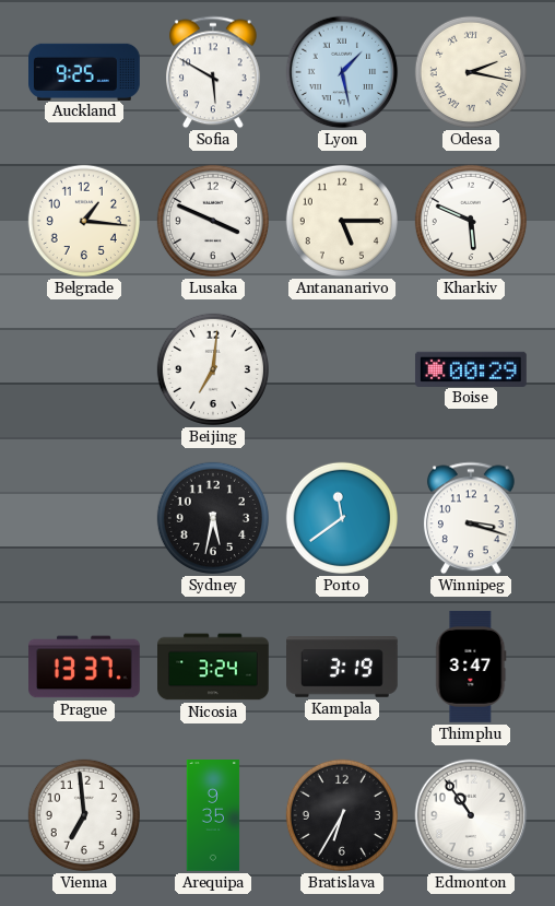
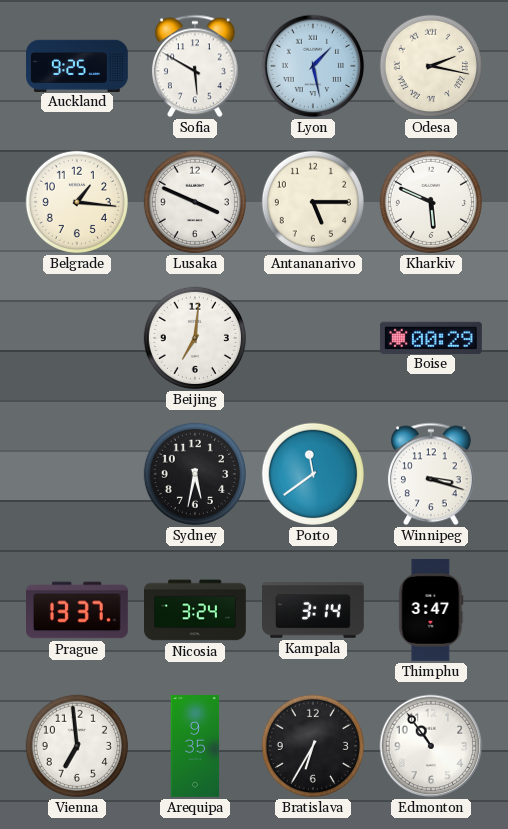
Kampala: 3:19 -> 3:14
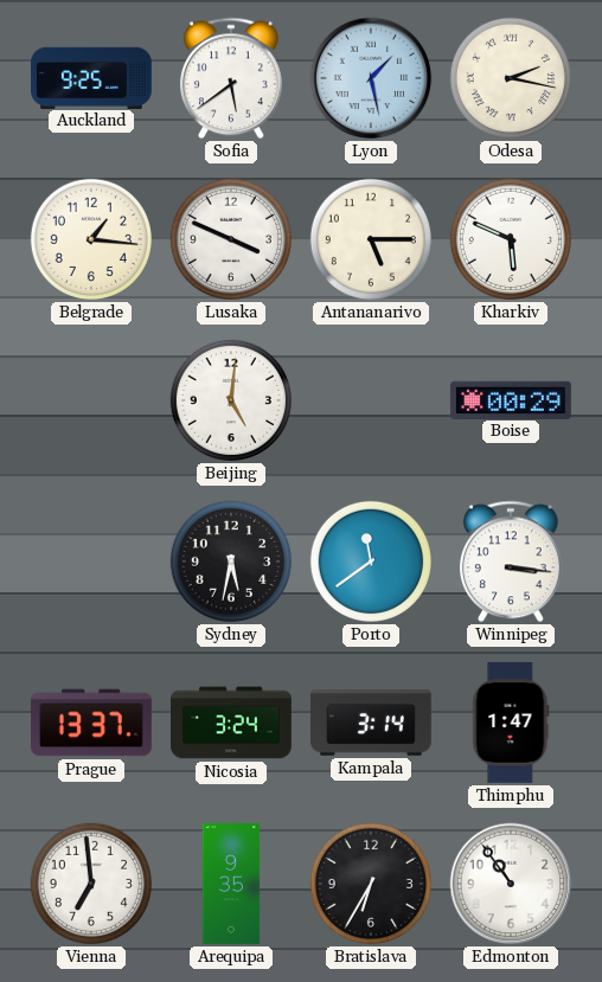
Sofia: 5:50 -> 5:39
Beijing: 7:01 -> 5:01
Winnipeg: 3:18 -> 3:16
Thimphu: 3:47 -> 1:47
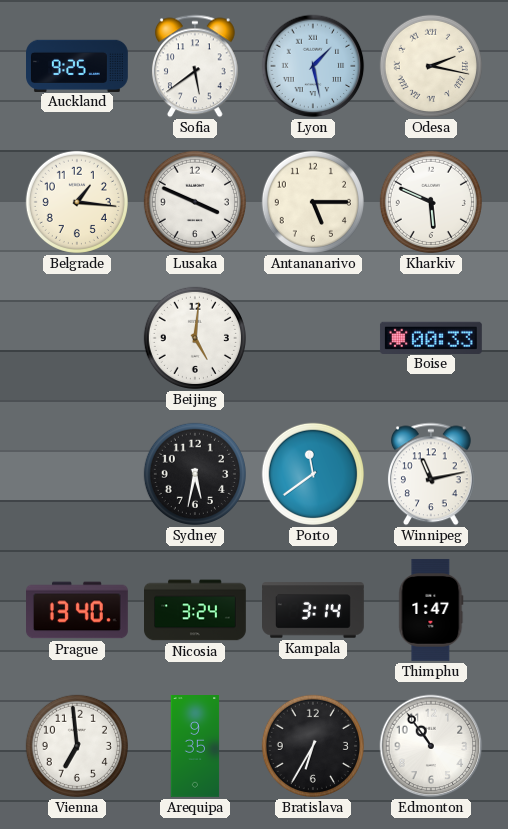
Boise: 00:29 -> 00:33
Winnipeg: 3:16 -> 11:13
Prague: 13:37 -> 13:40
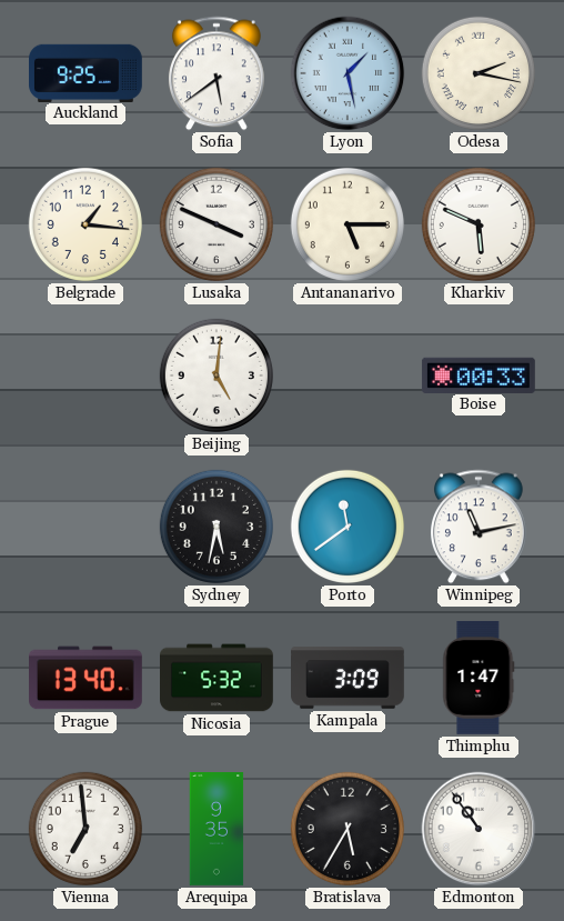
Nicosia: 3:24 -> 5:32
Kampala: 3:14 -> 3:09
Bratislava: 6:35 -> 5:35
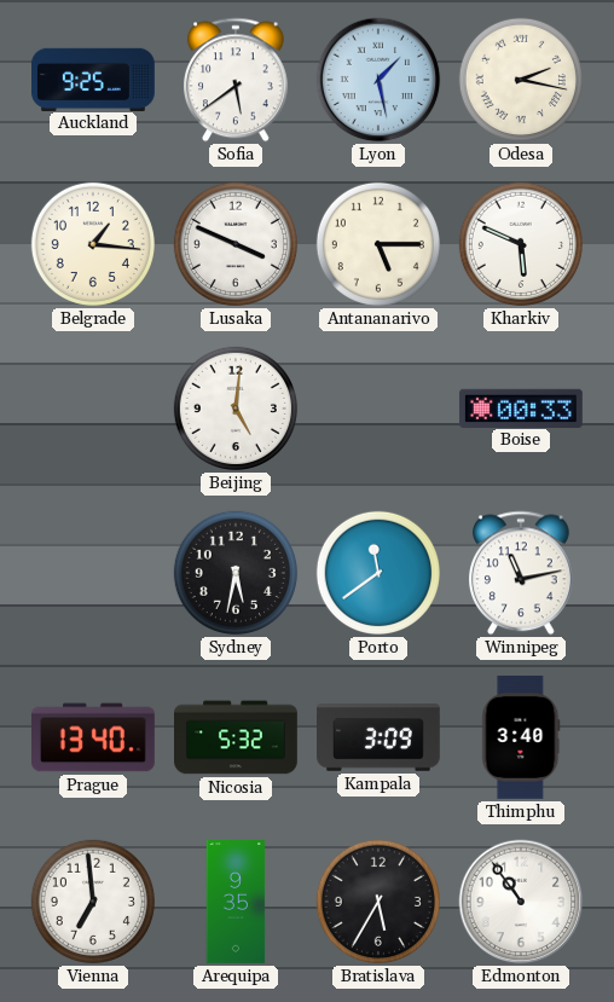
Thimphu: 1:47 -> 3:40
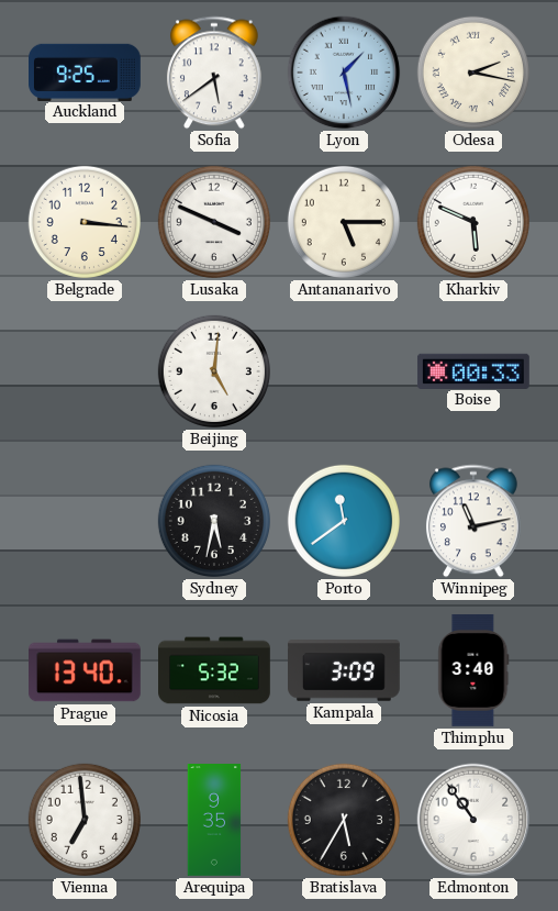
Belgrade: 1:16 -> 3:16
